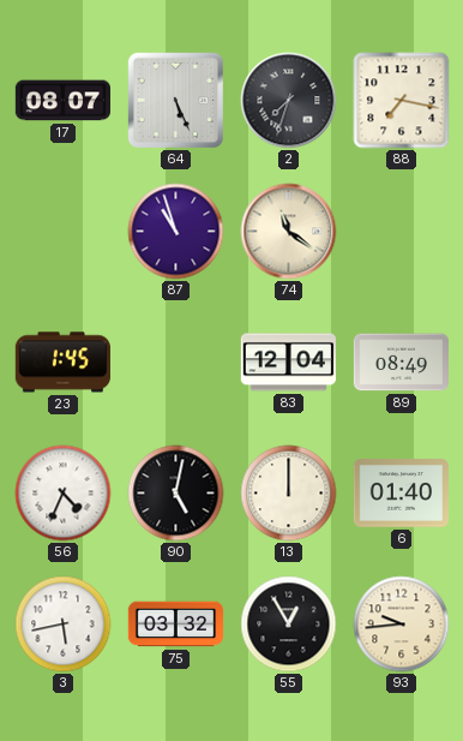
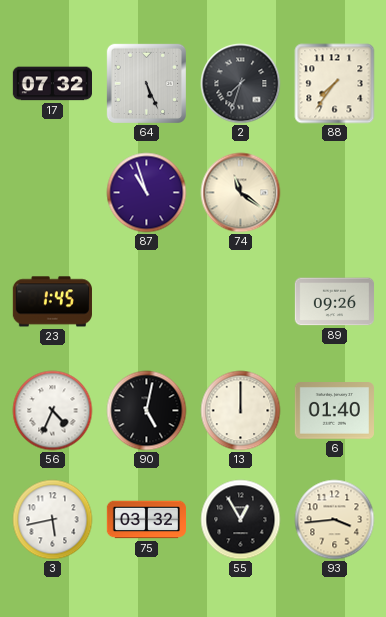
17: 08:07 -> 07:32
88: 7:17 -> 7:36
83: 12:04 -> none
89: 08:49 -> 09:26
93: 9:44 -> 3:44
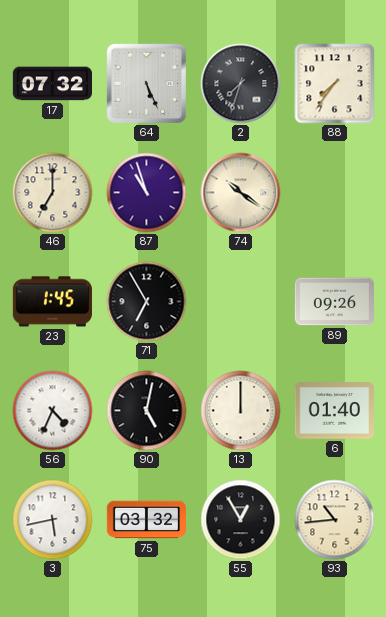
46: none -> 7:00
74: 11:21 -> 10:21
71: none -> 6:55
93: 3:44 -> 10:44
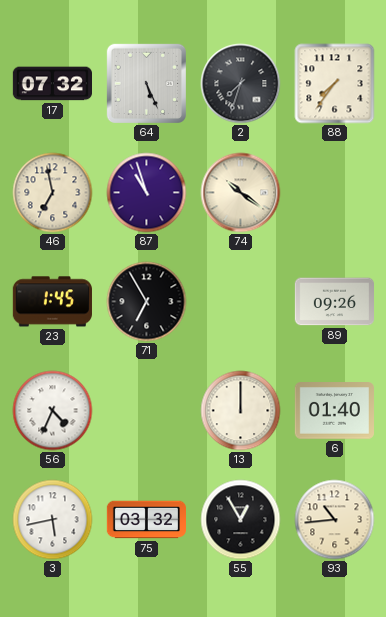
46: 7:00 -> 6:58
90: 5:02 -> none
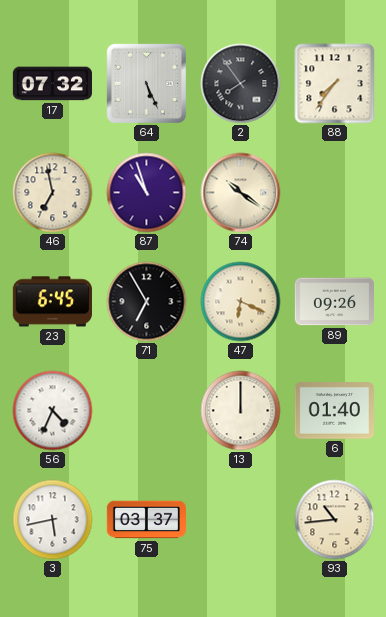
2: 7:33 -> 7:54
23: 1:45 -> 6:45
47: none -> 6:19
75: 03:32 -> 03:37
55: 12:55 -> none
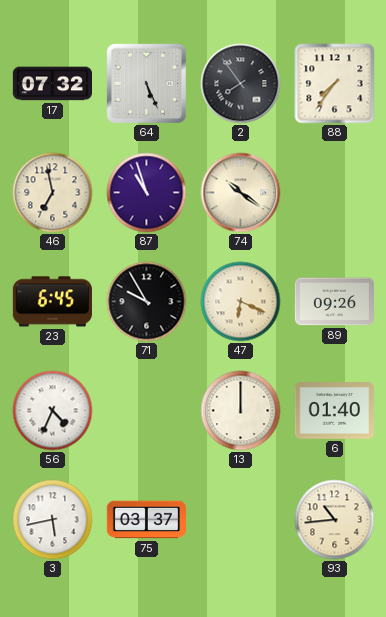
71: 6:55 -> 9:55
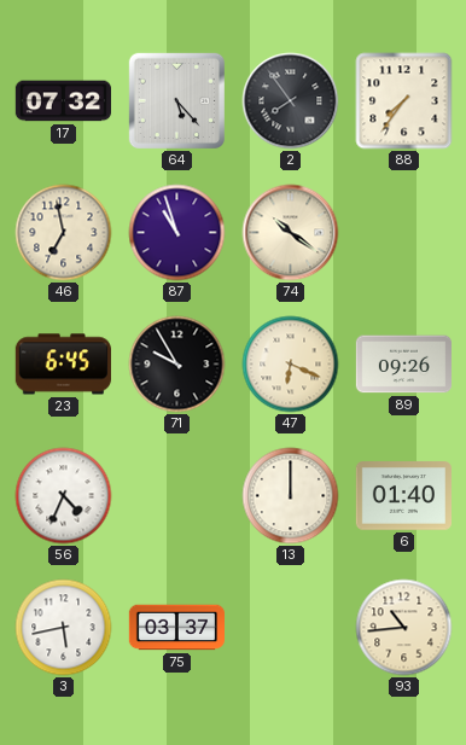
64: 5:26 -> 5:23
